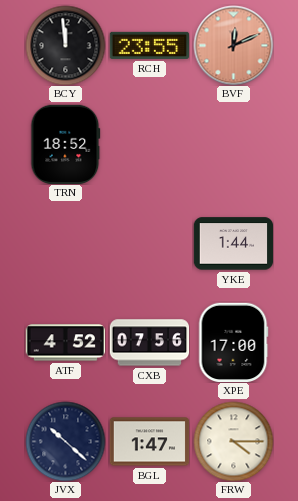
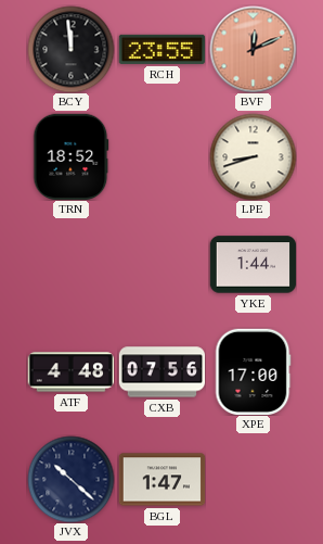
LPE: none -> 8:42
ATF: 4:52 -> 4:48
FRW: 4:15 -> none
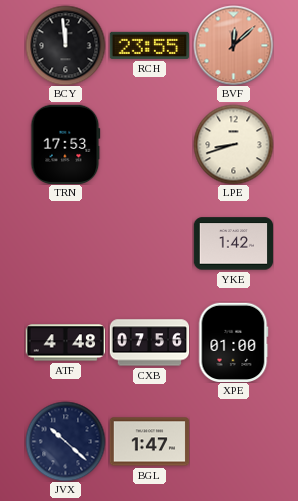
BVF: 12:11 -> 12:08
TRN: 18:52 -> 17:53
YKE: 1:44 -> 1:42
XPE: 17:00 -> 01:00
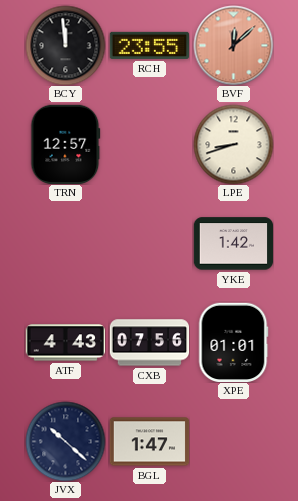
TRN: 17:53 -> 12:57
ATF: 4:48 -> 4:43
XPE: 01:00 -> 01:01
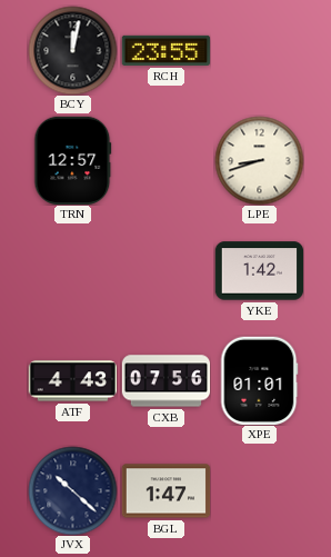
BCY: 11:59 -> 12:02
BVF: 12:08 -> none
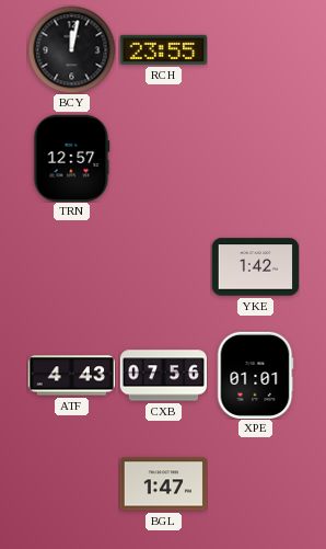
LPE: 8:42 -> none
JVX: 10:22 -> none
